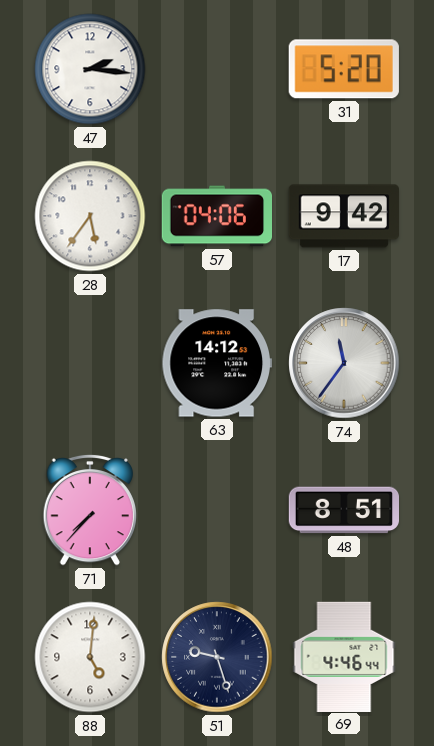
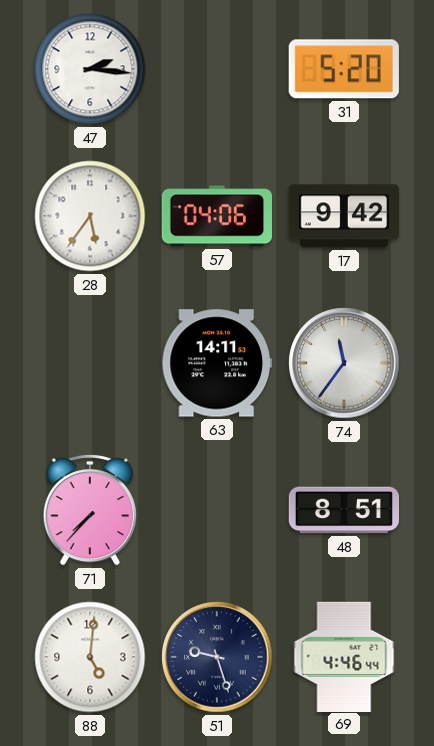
63: 14:12 -> 14:11
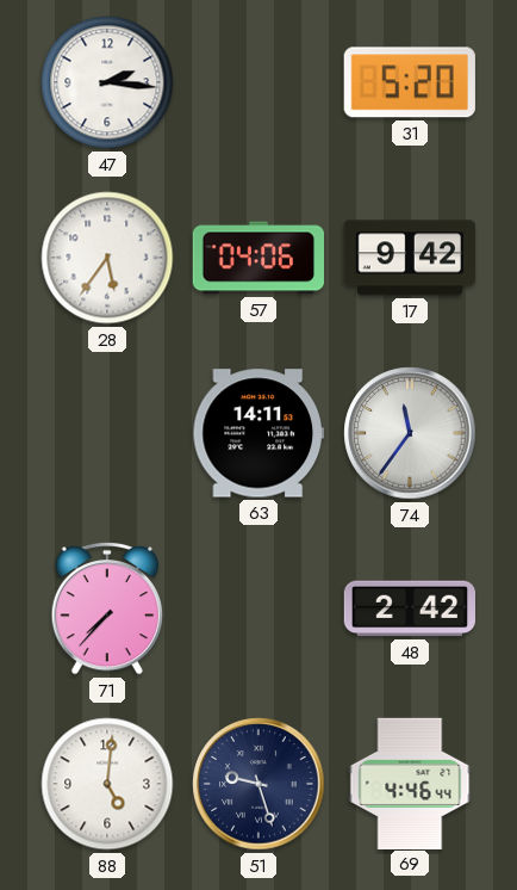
48: 8:51 -> 2:42
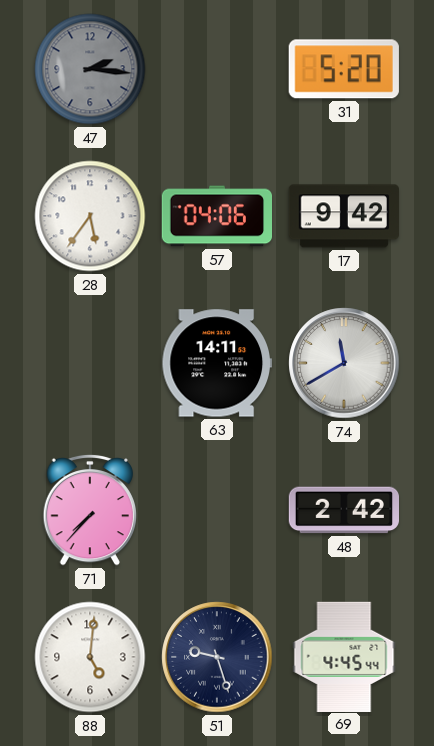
47 dial: white -> grey
74: 11:36 -> 11:40
69: 4:46 -> 4:45
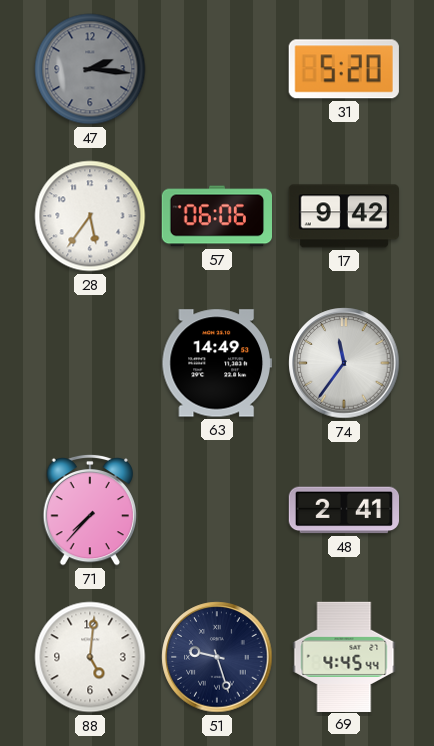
57: 04:06 -> 06:06
63: 14:11 -> 14:49
74: 11:40 -> 11:36
48: 2:42 -> 2:41
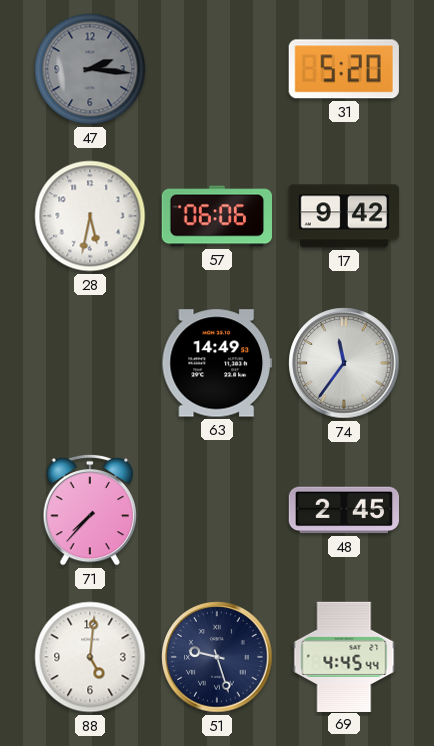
28: 5:36 -> 5:32
48: 2:41 -> 2:45
